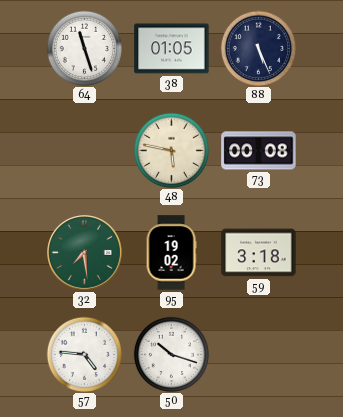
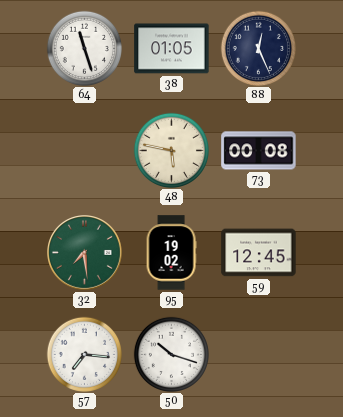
88: 5:26 -> 12:26
59: 3:18 -> 12:45
57: 4:46 -> 7:16
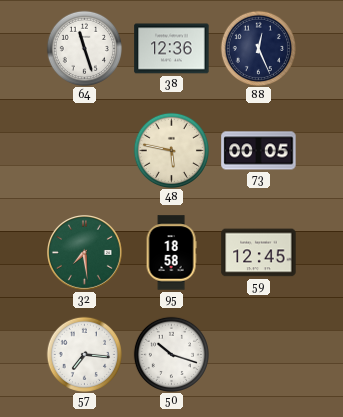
38: 01:05 -> 12:36
73: 00:08 -> 00:05
95: 19:02 -> 18:58
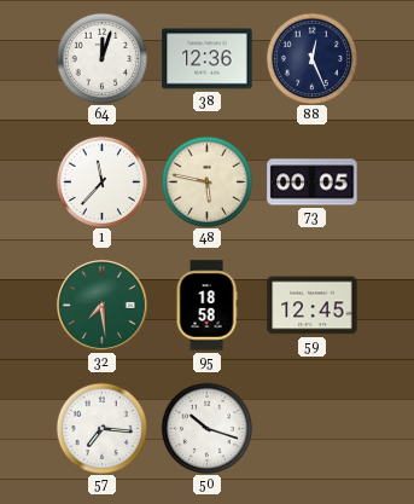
64: 11:27 -> 12:03
1: none -> 11:37
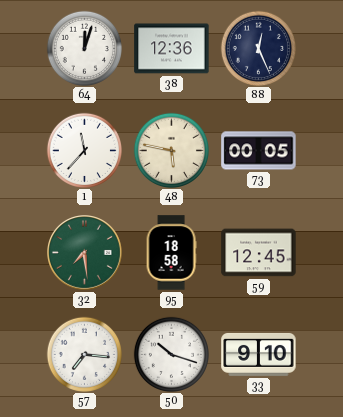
33: none -> 9:10
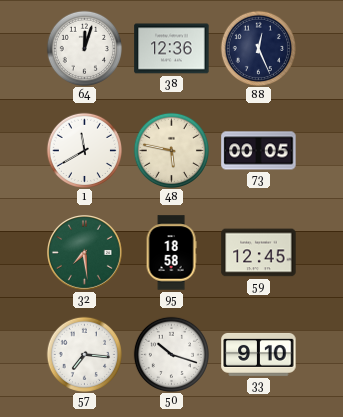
1: 11:37 -> 11:40
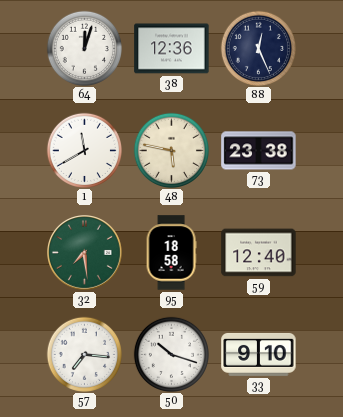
73: 00:05 -> 23:38
59: 12:45 -> 12:40
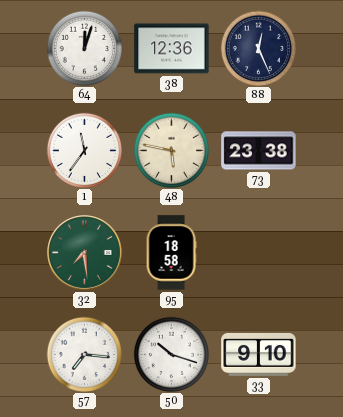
1: 11:40 -> 11:36
59: 12:40 -> none
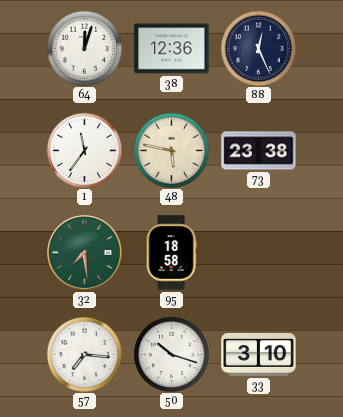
33: 9:10 -> 3:10
